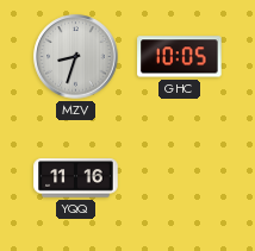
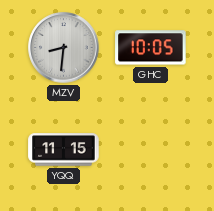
MZV: 8:33 -> 8:31
YQQ: 11:16 -> 11:15
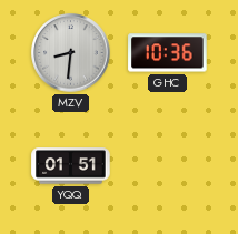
GHC: 10:05 -> 10:36
YQQ: 11:15 -> 01:51
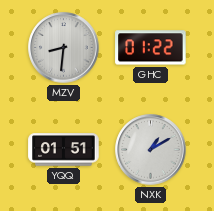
GHC: 10:36 -> 01:22
NXK: none -> 1:10
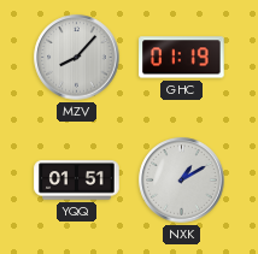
MZV: 8:31 -> 8:07
GHC: 01:22 -> 01:19
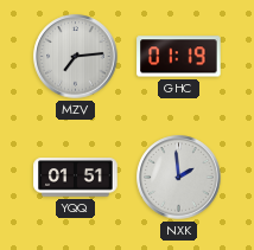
MZV: 8:07 -> 7:14
NXK: 1:10 -> 1:59
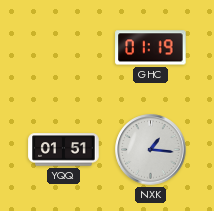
MZV: 7:14 -> none
NXK: 1:59 -> 1:16
